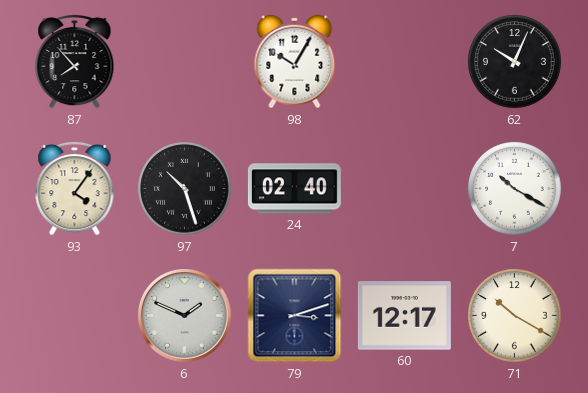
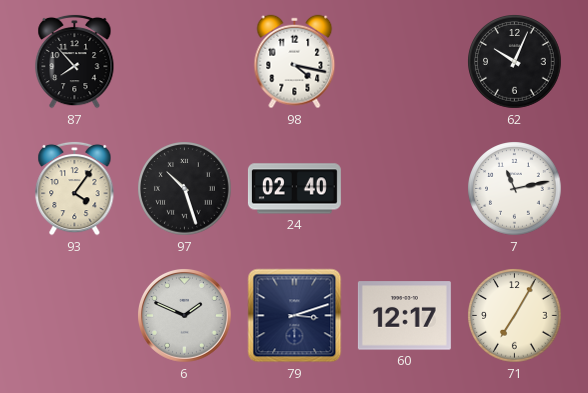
98: 10:05 -> 4:17
7: 10:20 -> 11:13
71: 10:20 -> 7:05
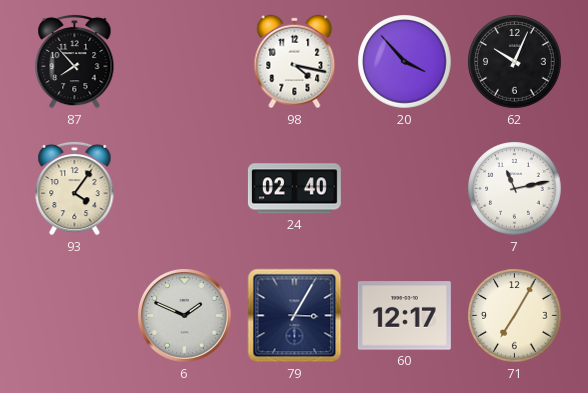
20: none -> 3:53
97: 10:27 -> none
79: 3:12 -> 3:05
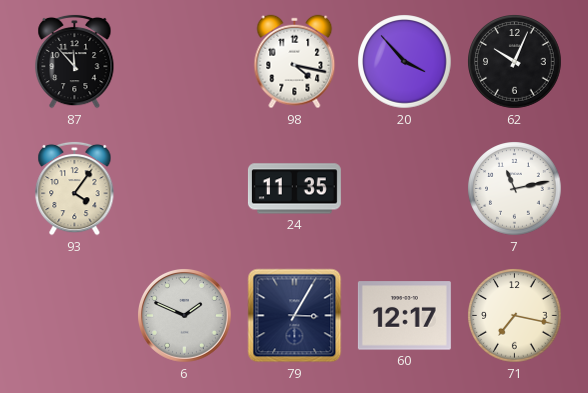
87: 7:53 -> 11:53
24: 02:40 -> 11:35
71: 7:05 -> 7:17
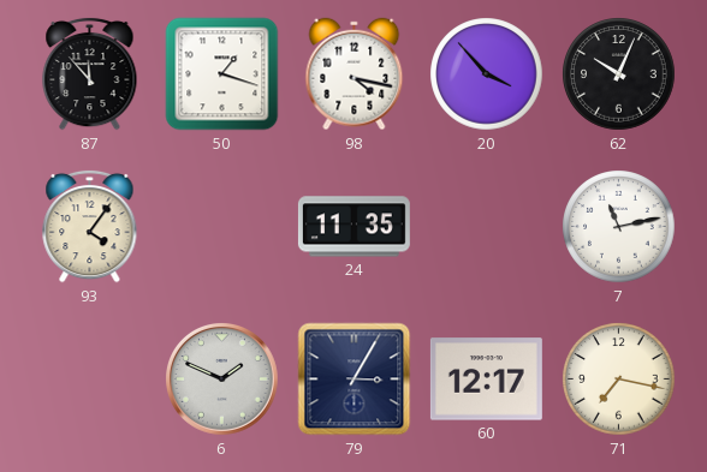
50: none -> 1:18
